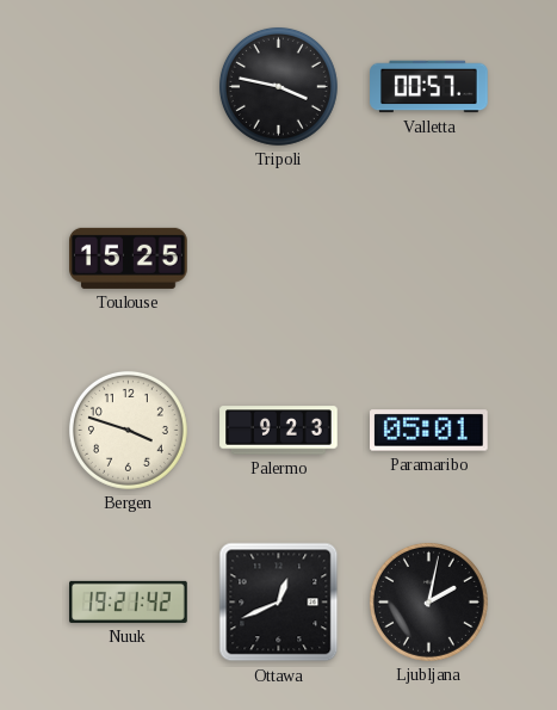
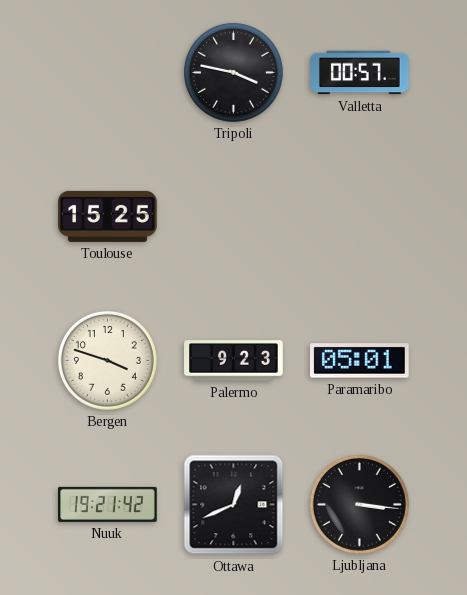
Ljubljana: 2:02 -> 3:16
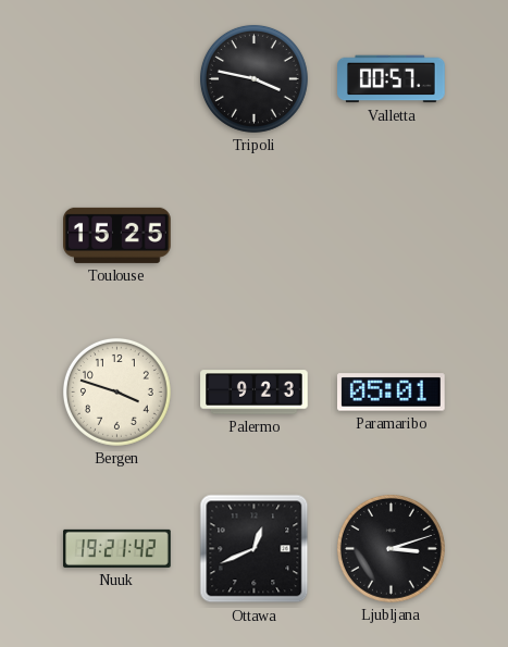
Ljubljana: 3:16 -> 3:12
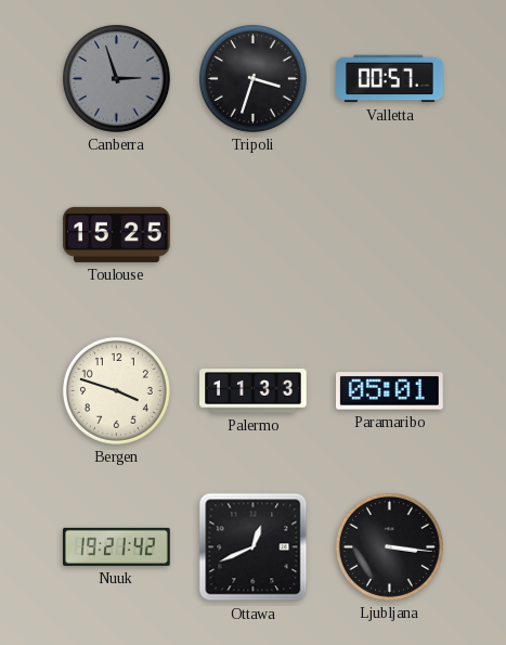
Canberra: none -> 2:57
Tripoli: 3:47 -> 3:33
Palermo: 9:23 -> 11:33
Ljubljana: 3:12 -> 3:16
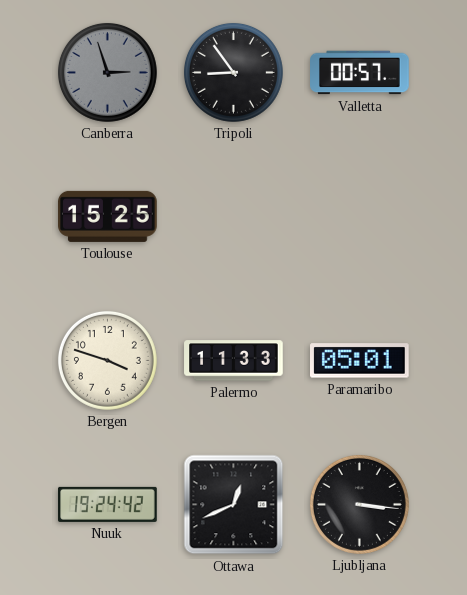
Tripoli: 3:33 -> 8:54
Nuuk: 19:21 -> 19:24
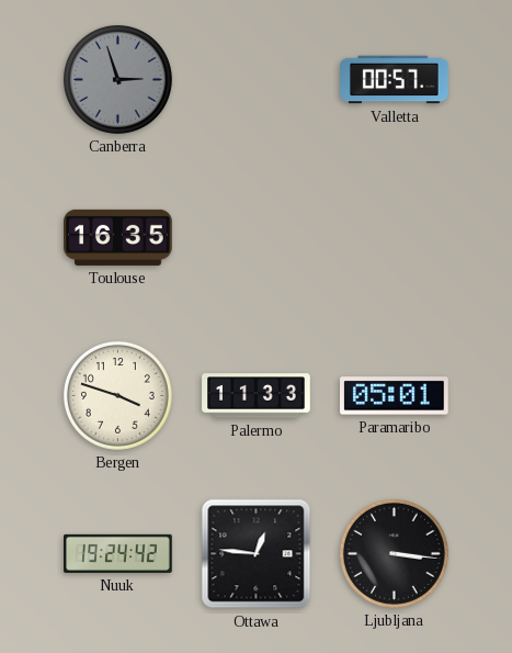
Tripoli: 8:54 -> none
Toulouse: 15:25 -> 16:35
Ottawa: 12:41 -> 12:46
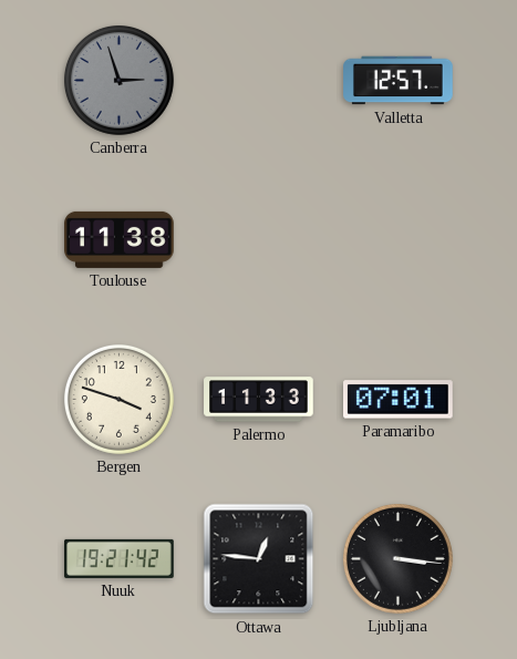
Valletta: 00:57 -> 12:57
Toulouse: 16:35 -> 11:38
Paramaribo: 05:01 -> 07:01
Nuuk: 19:24 -> 19:21
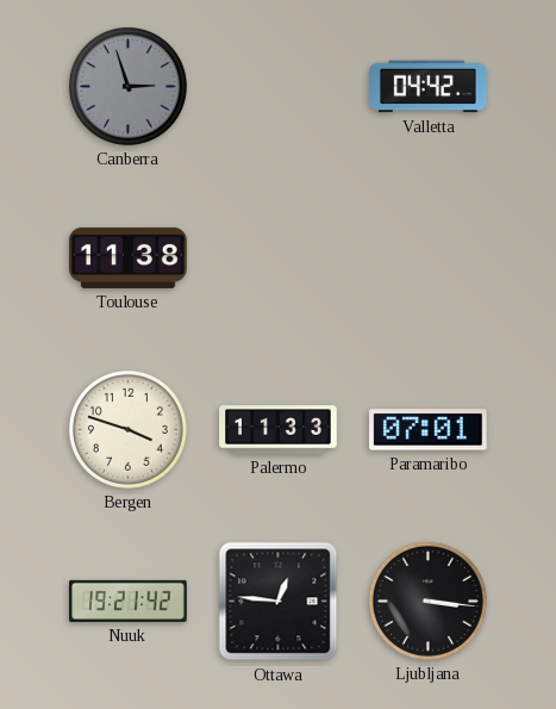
Valletta: 12:57 -> 04:42
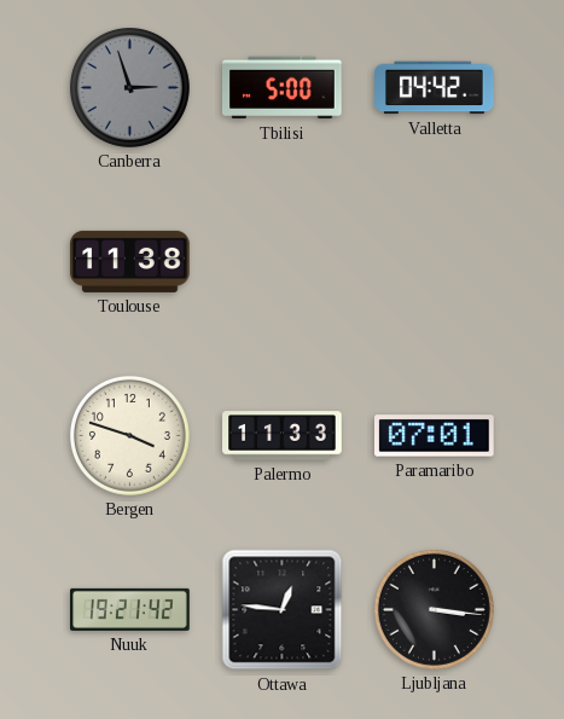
Tbilisi: none -> 5:00
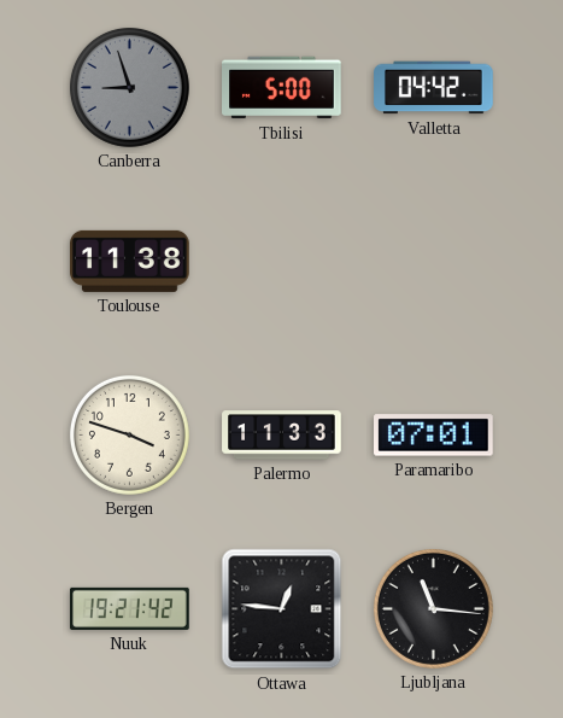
Canberra: 2:57 -> 8:57
Ljubljana: 3:16 -> 11:16
